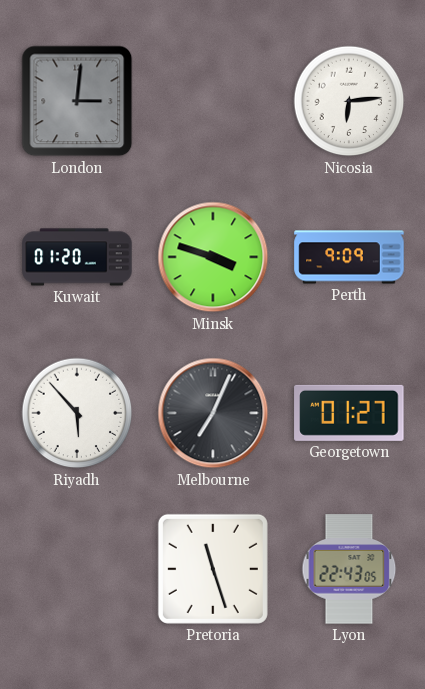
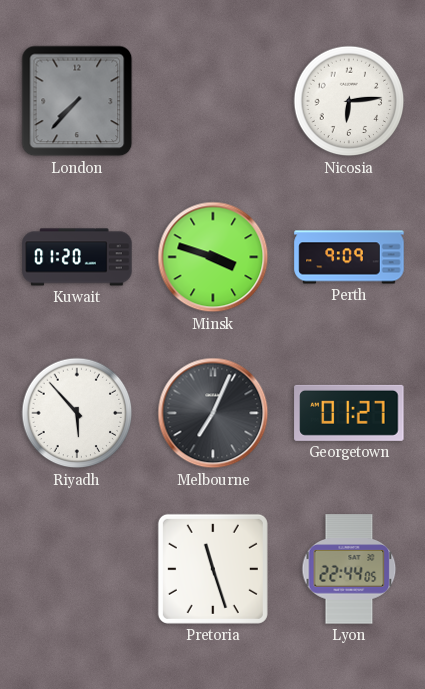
London: 3:01 -> 7:37
Lyon: 22:43 -> 22:44
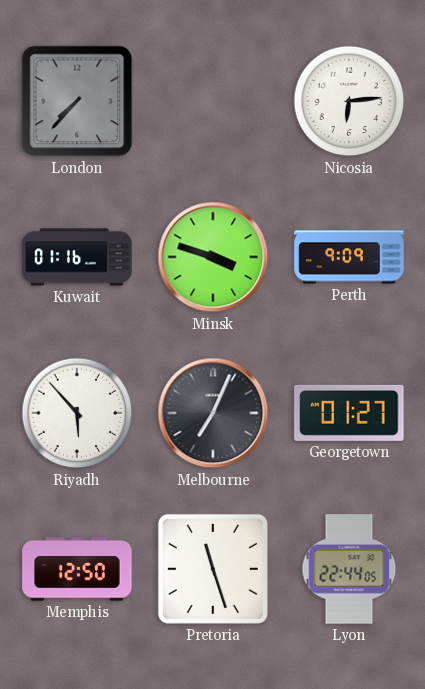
Kuwait: 01:20 -> 01:16
Memphis: none -> 12:50
